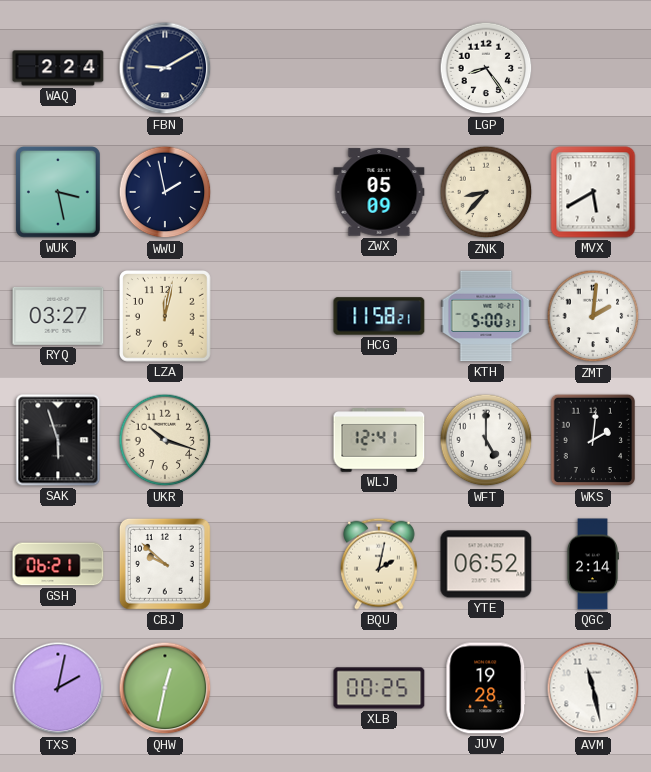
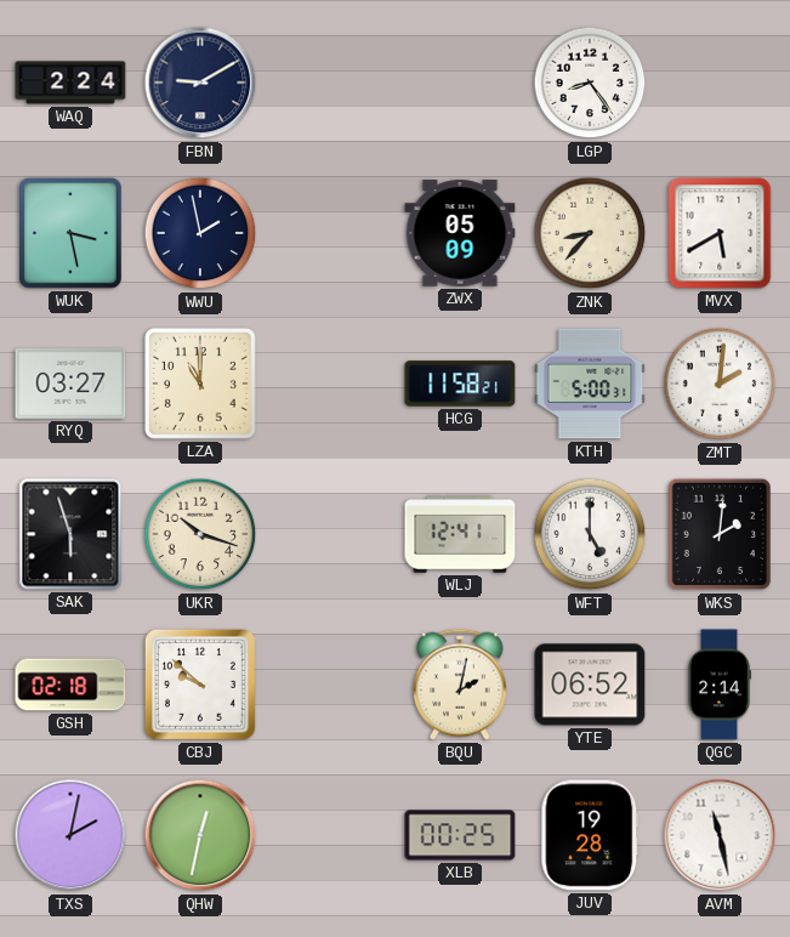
LZA: 12:02 -> 11:00
GSH: 06:21 -> 02:18
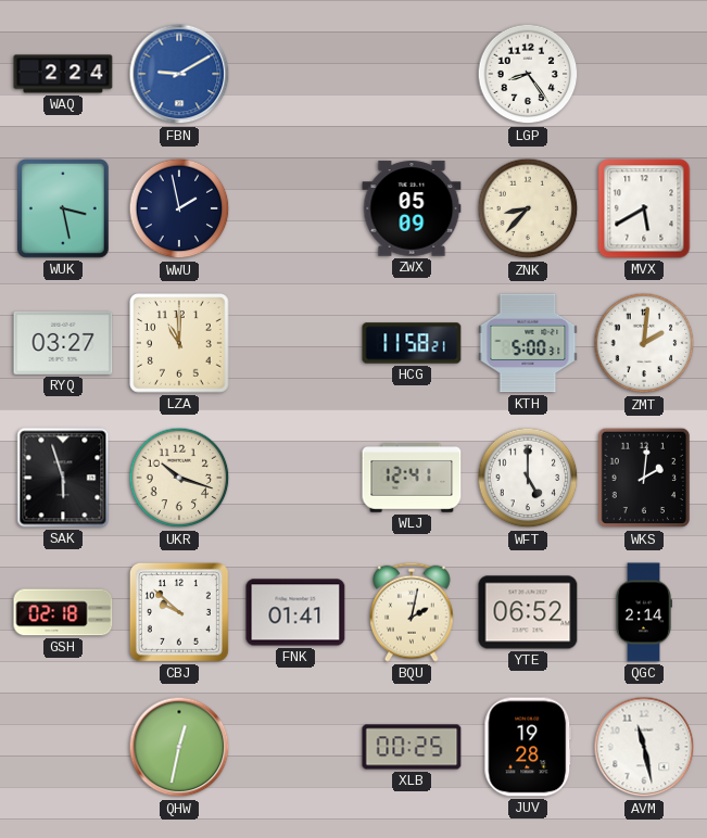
FBN dial: navy -> blue
FNK: none -> 01:41
TXS: 2:02 -> none
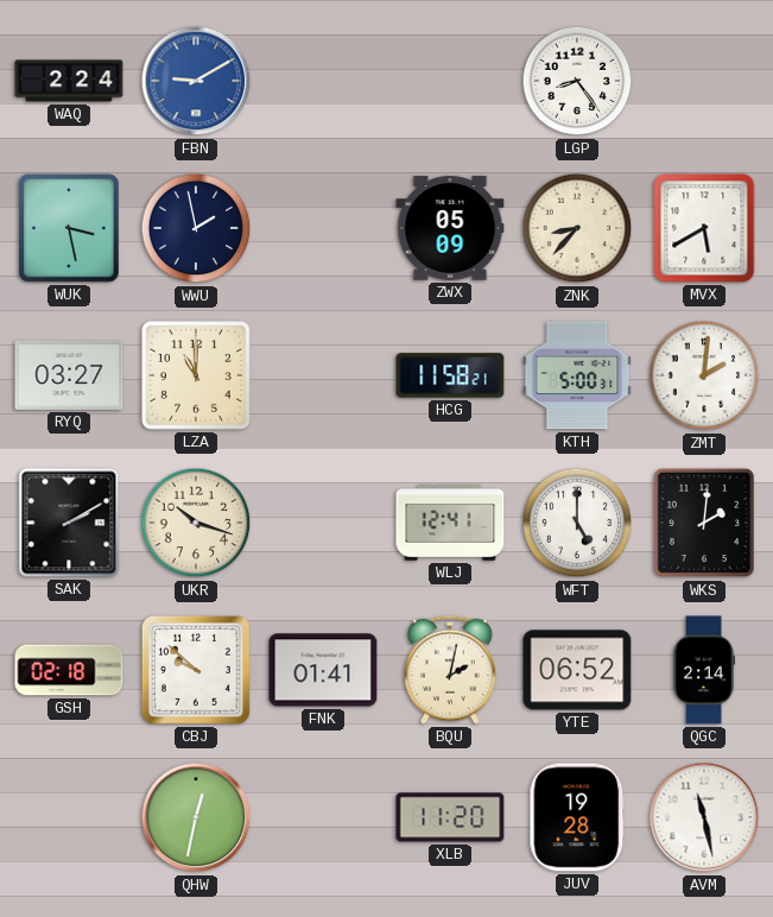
SAK: 5:57 -> 2:10
XLB: 00:25 -> 11:20
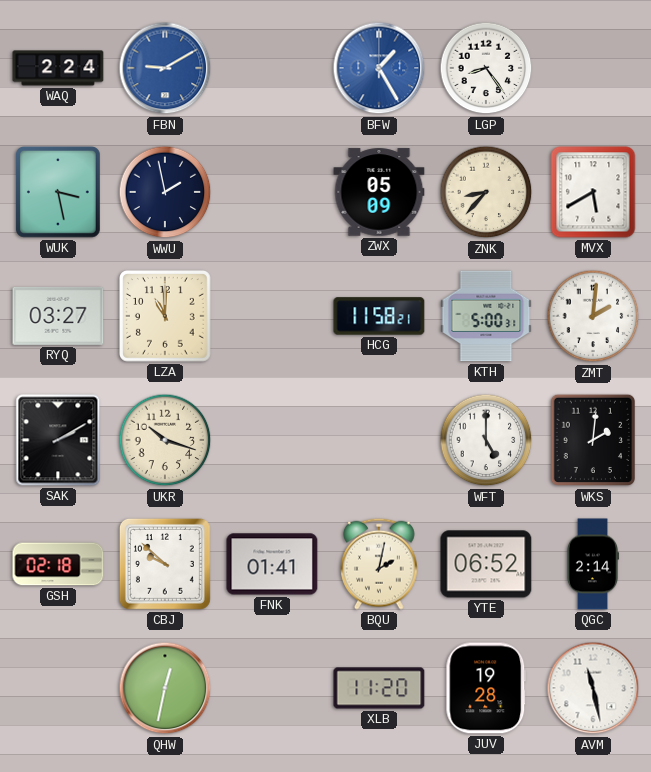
BFW: none -> 1:25
WLJ: 12:41 -> none
